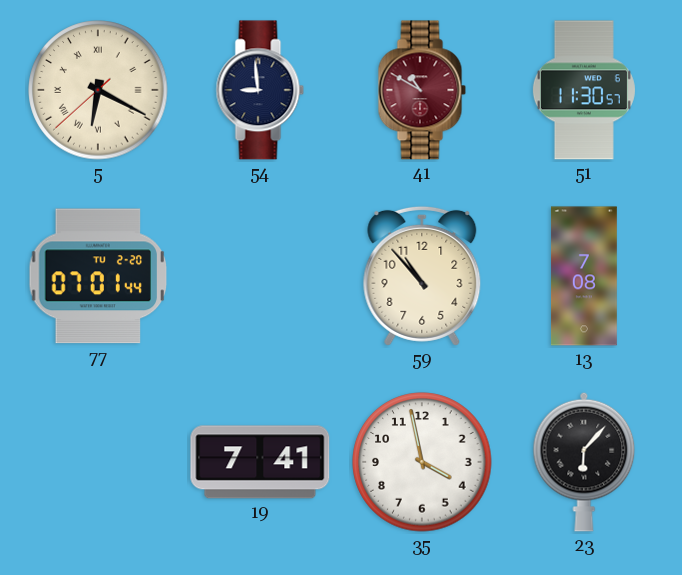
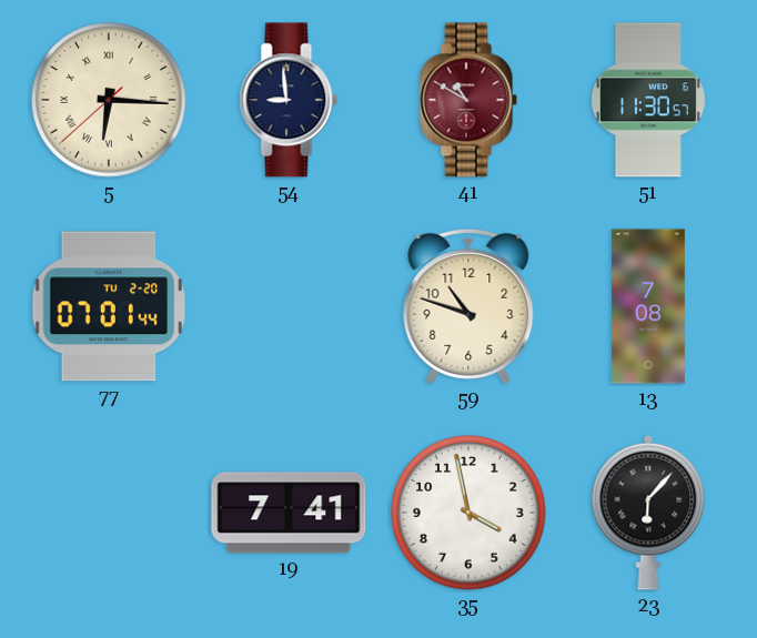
5: 6:19 -> 6:15
59: 10:53 -> 10:48
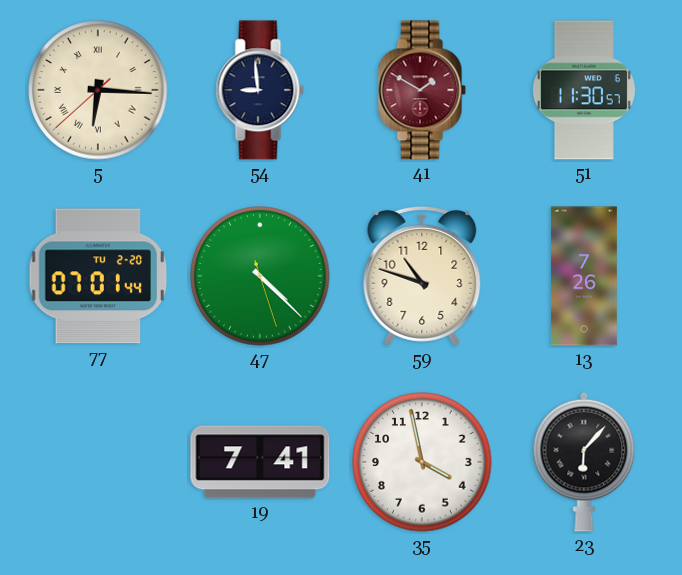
41: 10:50 -> 1:50
47: none -> 4:22
13: 7:08 -> 7:26
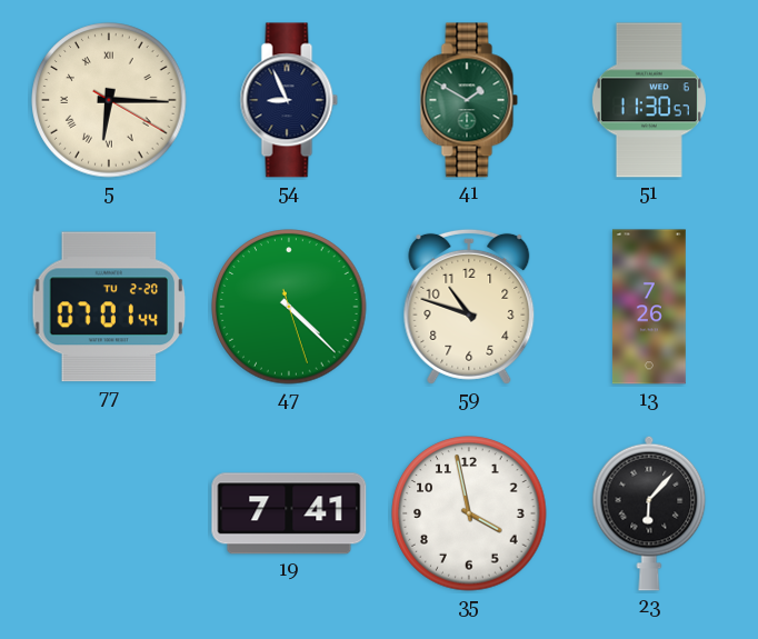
5: 6:15:38 -> 6:15:20
54: 8:59 -> 8:56
41 dial: burgundy -> green
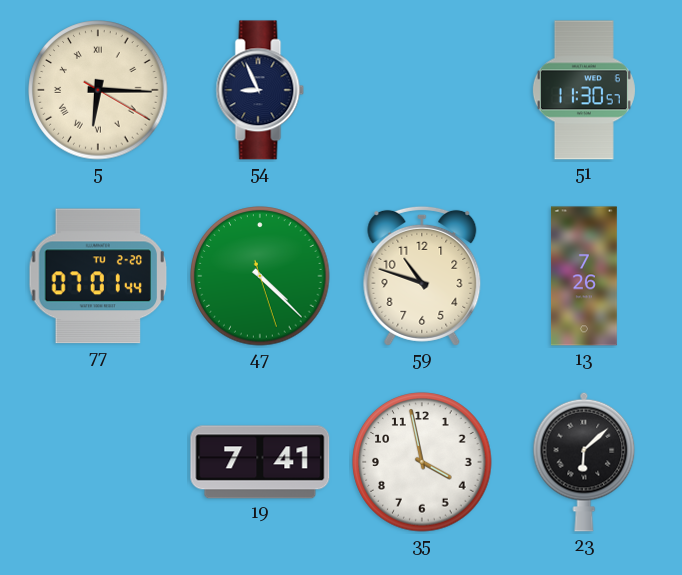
41: 1:50 -> none
23: 6:07 -> 6:08
